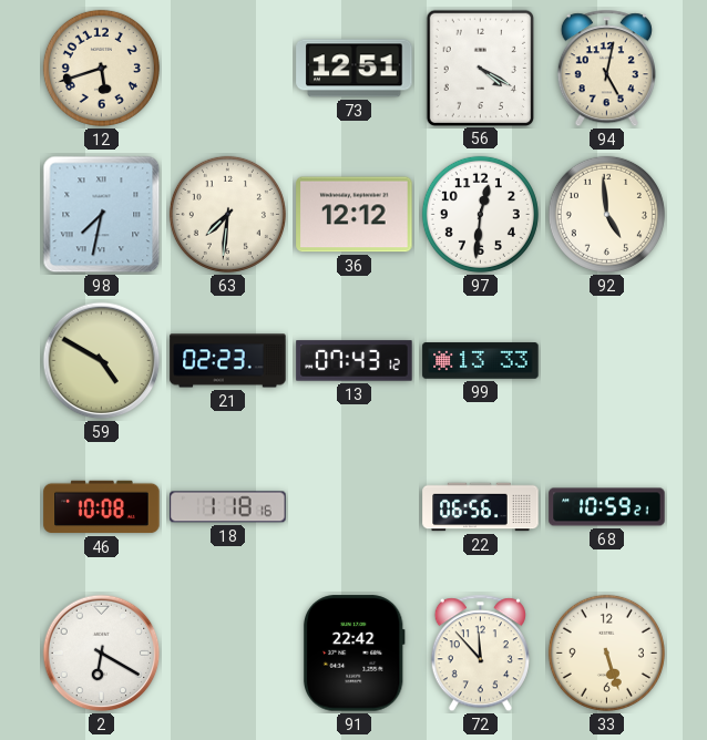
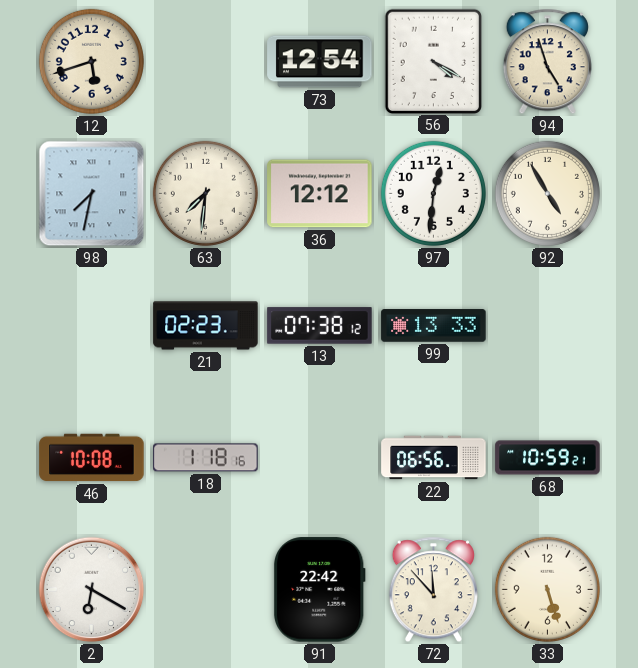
73: 12:51 -> 12:54
94: 5:02 -> 4:57
92: 4:59 -> 4:55
59: 4:50 -> none
13: 07:43 -> 07:38
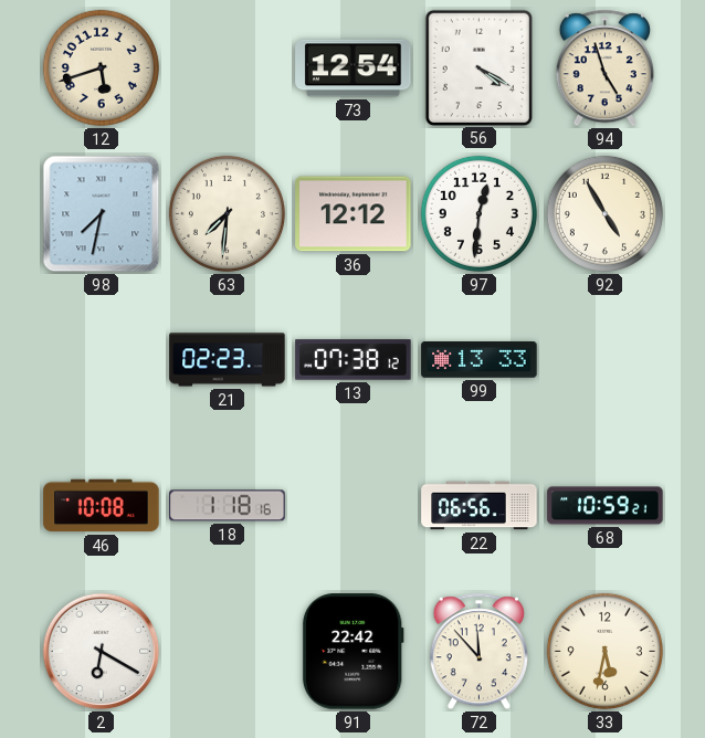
33: 5:27 -> 5:32
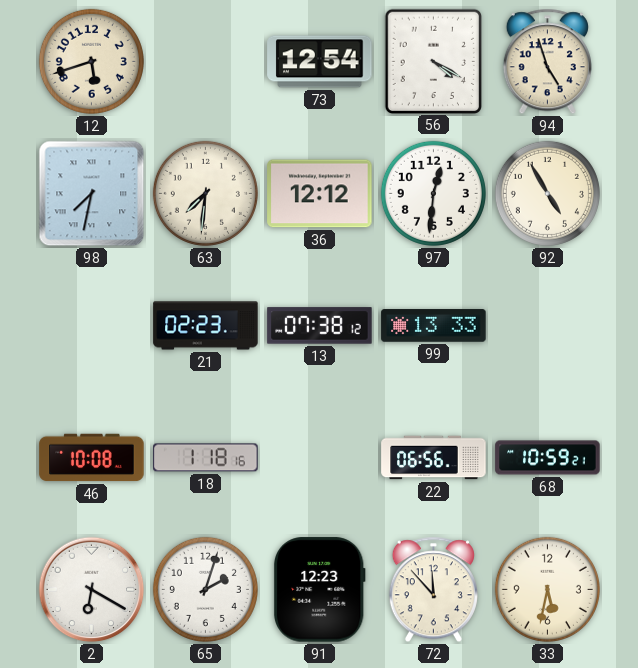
65: none -> 2:03
91: 22:42 -> 12:23
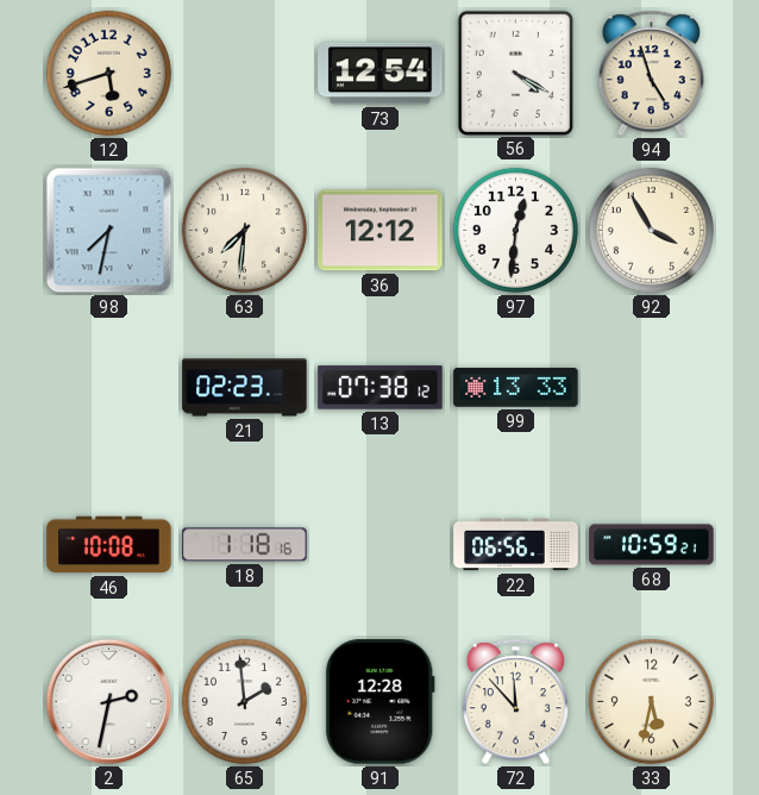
92: 4:55 -> 3:55
2: 6:20 -> 2:32
65: 2:03 -> 1:59
91: 12:23 -> 12:28
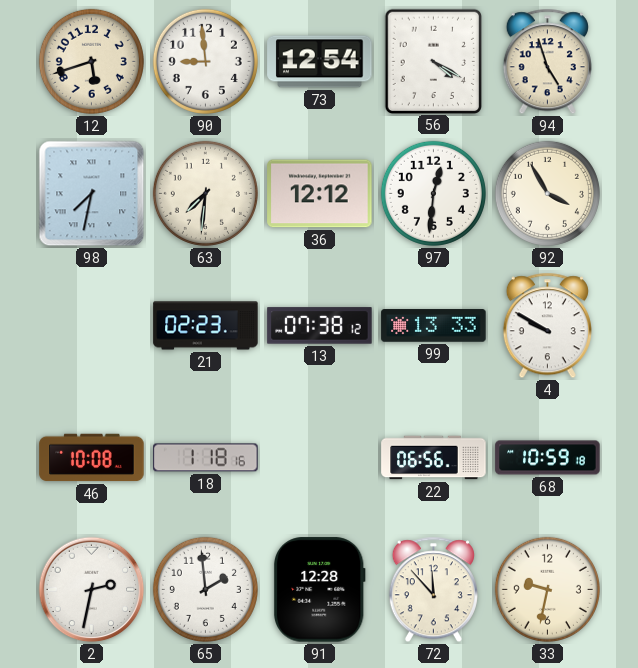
90: none -> 8:59
4: none -> 9:50
68: 10:59:21 -> 10:59:18
33: 5:32 -> 9:32
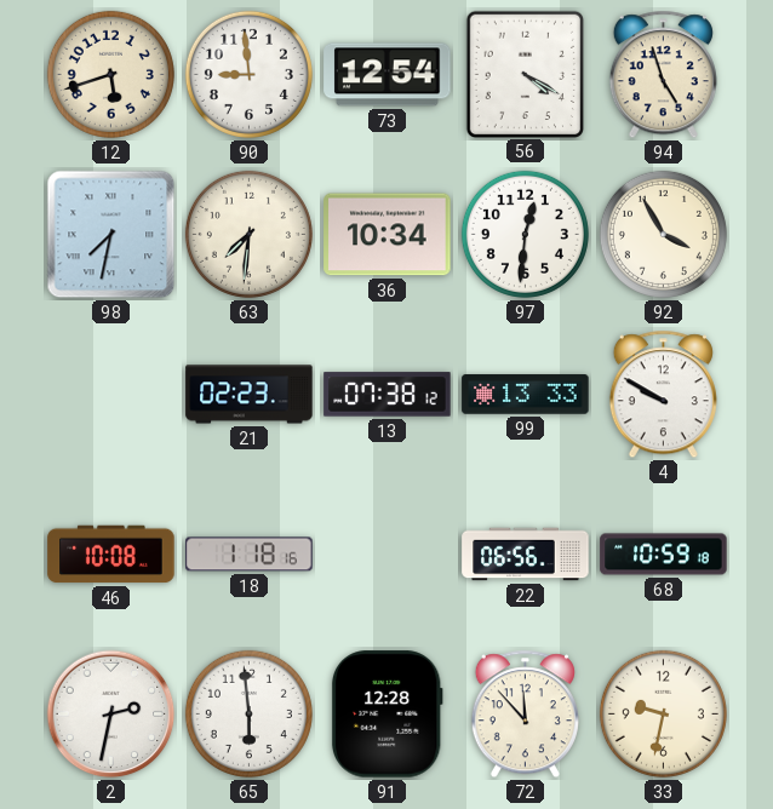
36: 12:12 -> 10:34
65: 1:59 -> 5:59
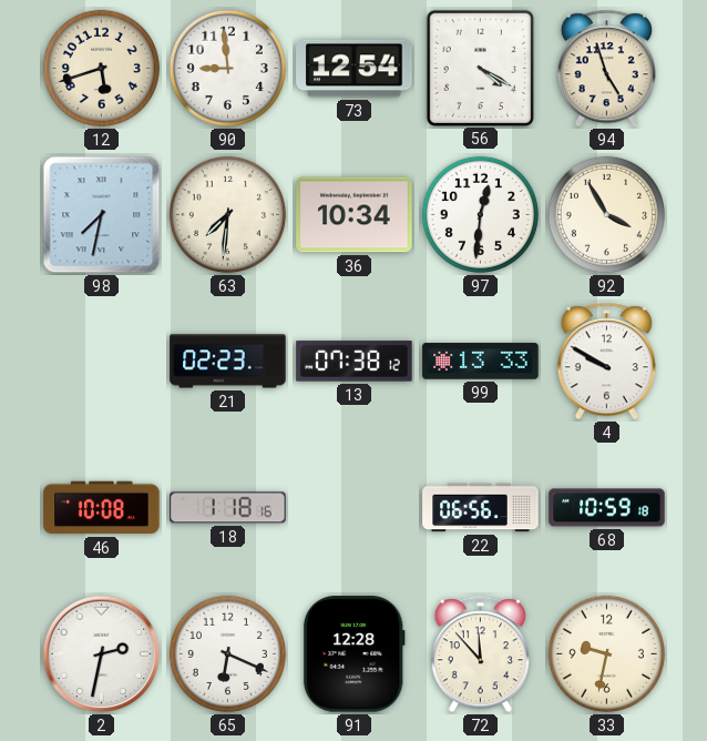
65: 5:59 -> 6:19
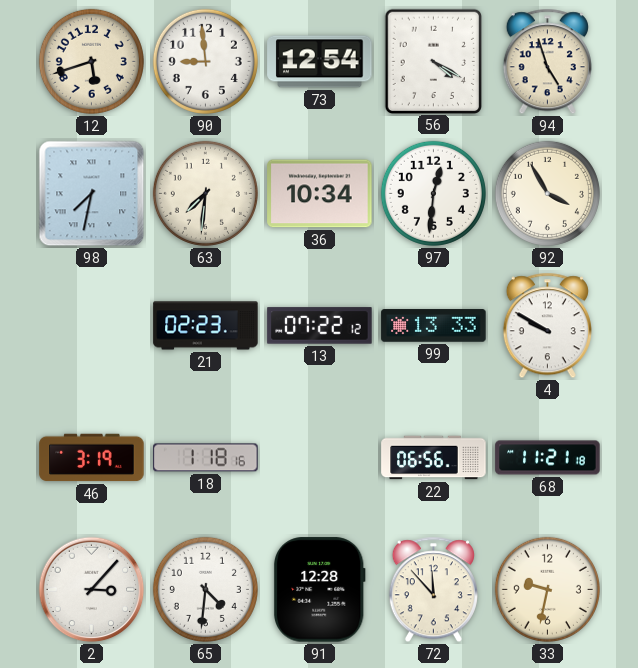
13: 07:38 -> 07:22
46: 10:08 -> 3:19
68: 10:59 -> 11:21
2: 2:32 -> 3:07
65: 6:19 -> 4:31
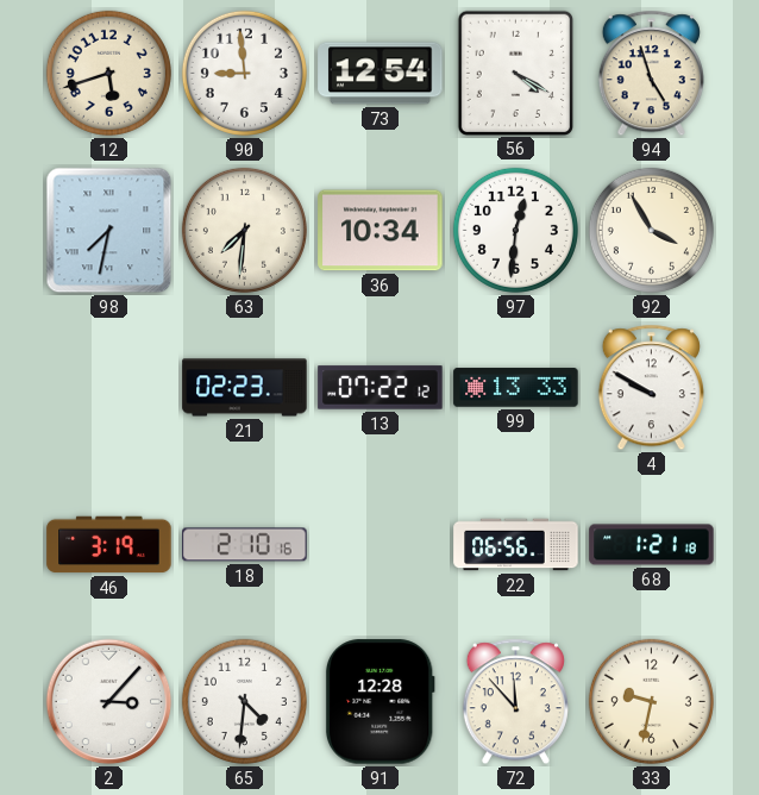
18: 1:18 -> 2:10
68: 11:21 -> 1:21
